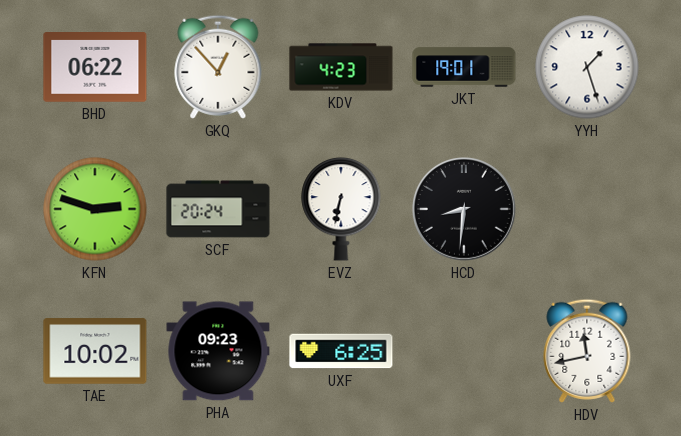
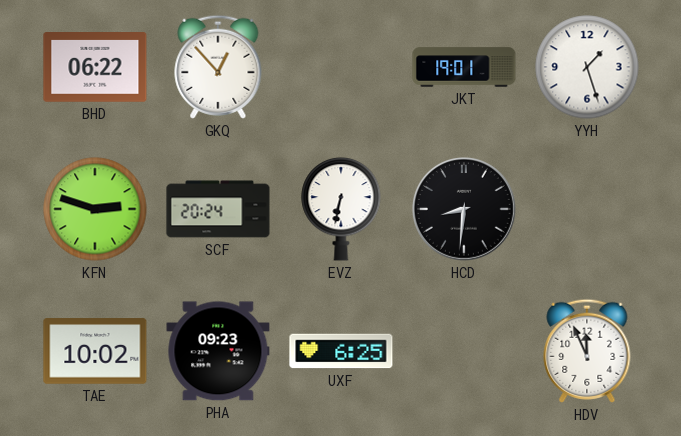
KDV: 4:23 -> none
HDV: 11:43 -> 11:56
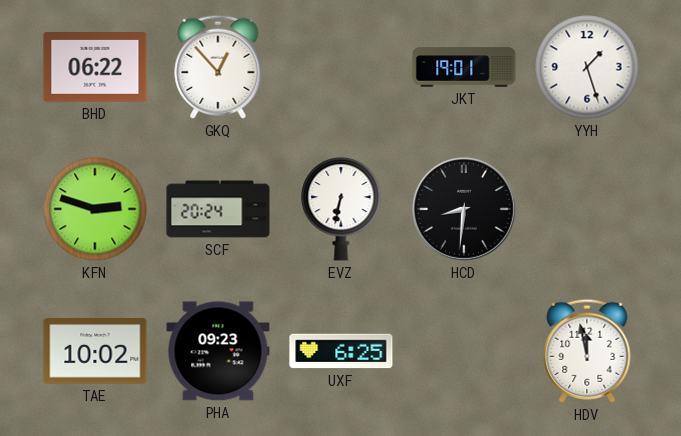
HDV: 11:56 -> 11:58
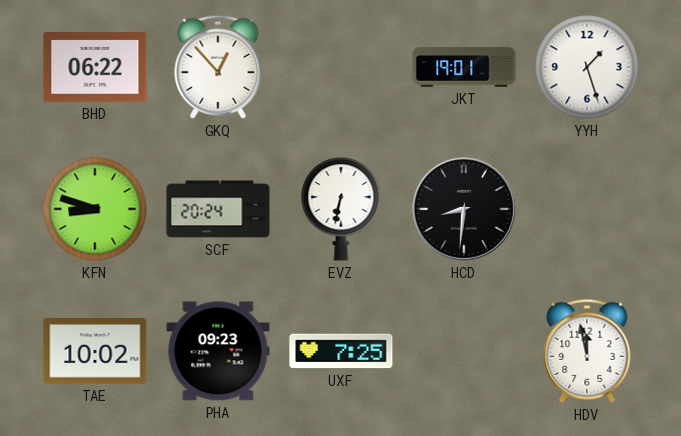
KFN: 2:48 -> 8:48
UXF: 6:25 -> 7:25
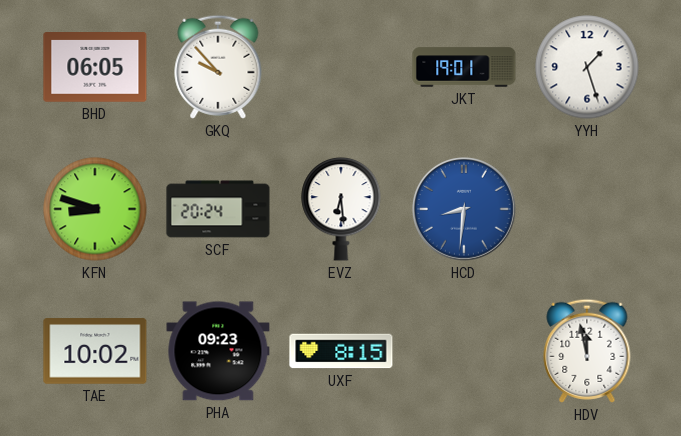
BHD: 06:22 -> 06:05
GKQ: 12:53 -> 9:53
EVZ: 6:32 -> 6:29
HCD dial: black -> blue
UXF: 7:25 -> 8:15
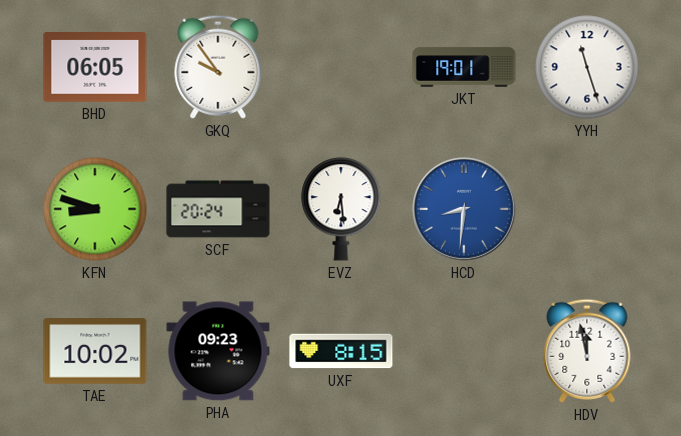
GKQ: 9:53 -> 9:54
YYH: 1:27 -> 11:27
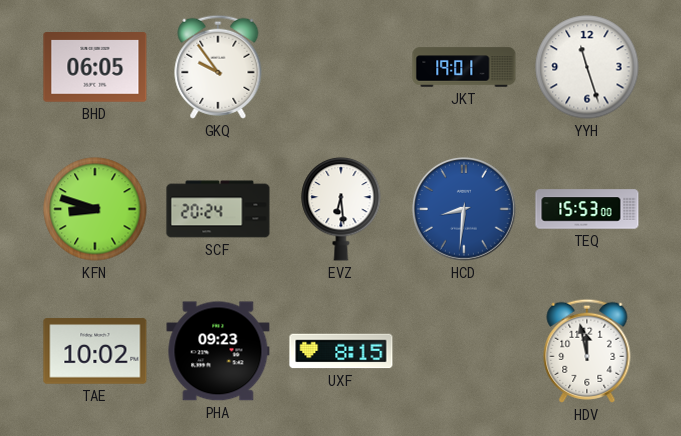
TEQ: none -> 15:53
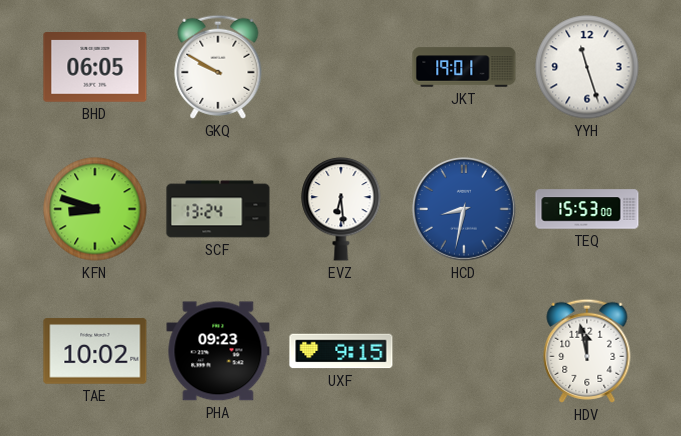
GKQ: 9:54 -> 9:50
SCF: 20:24 -> 13:24
HCD: 8:31 -> 8:32
UXF: 8:15 -> 9:15
